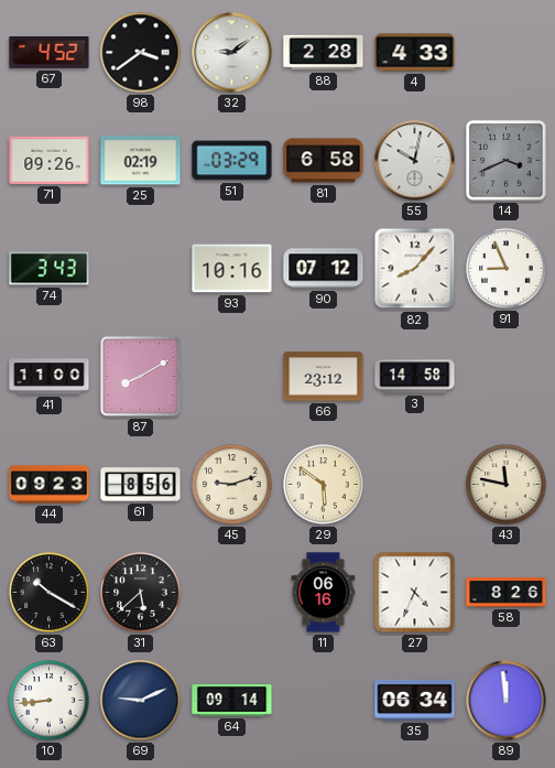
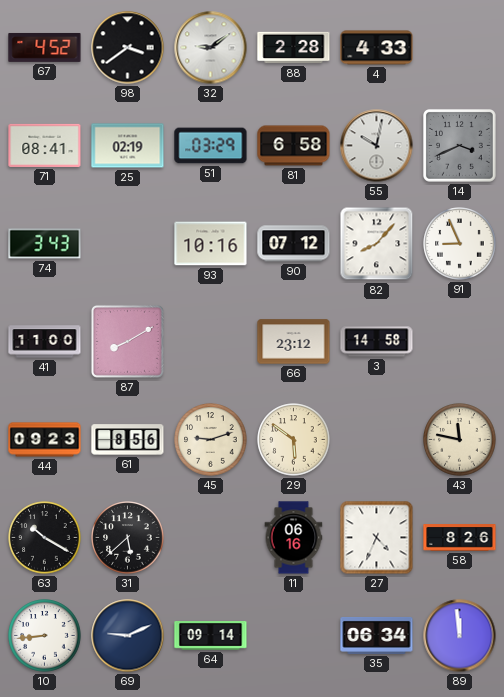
71: 09:26 -> 08:41
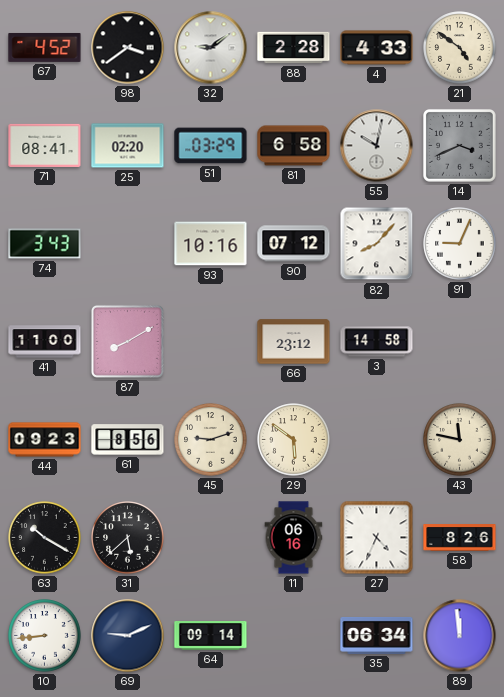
21: none -> 4:51
25: 02:19 -> 02:20
91: 8:56 -> 9:04
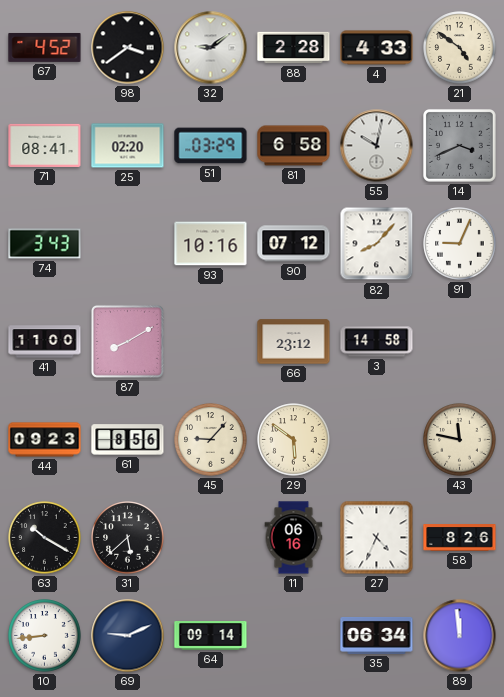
45: 9:12 -> 9:07
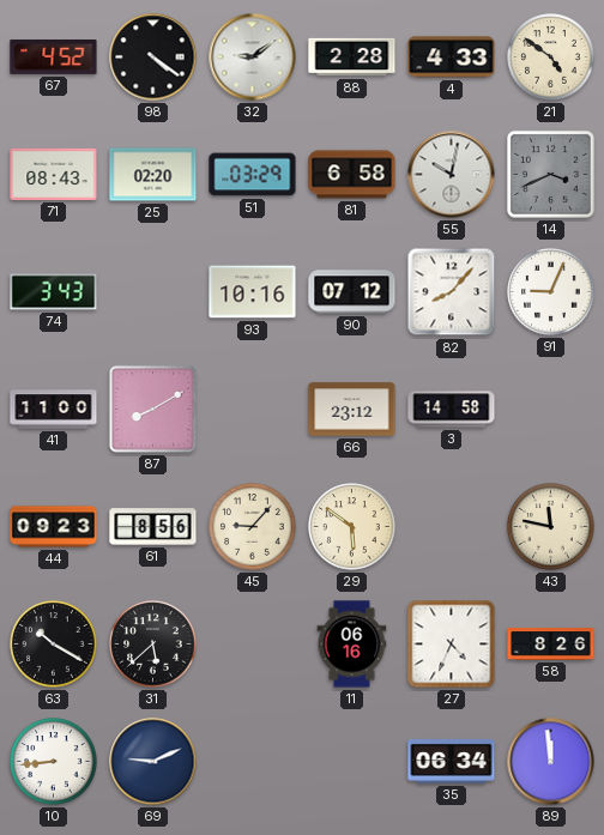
98: 3:39 -> 4:21
71: 08:41 -> 08:43
64: 09:14 -> none
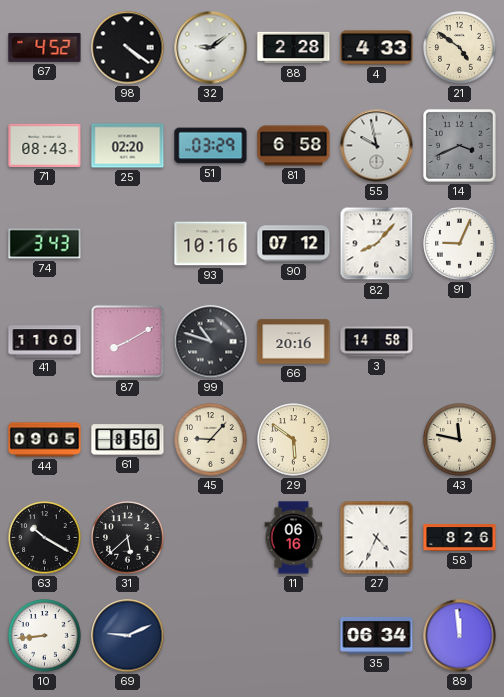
55: 10:02 -> 9:58
99: none -> 10:48
66: 23:12 -> 20:16
44: 09:23 -> 09:05
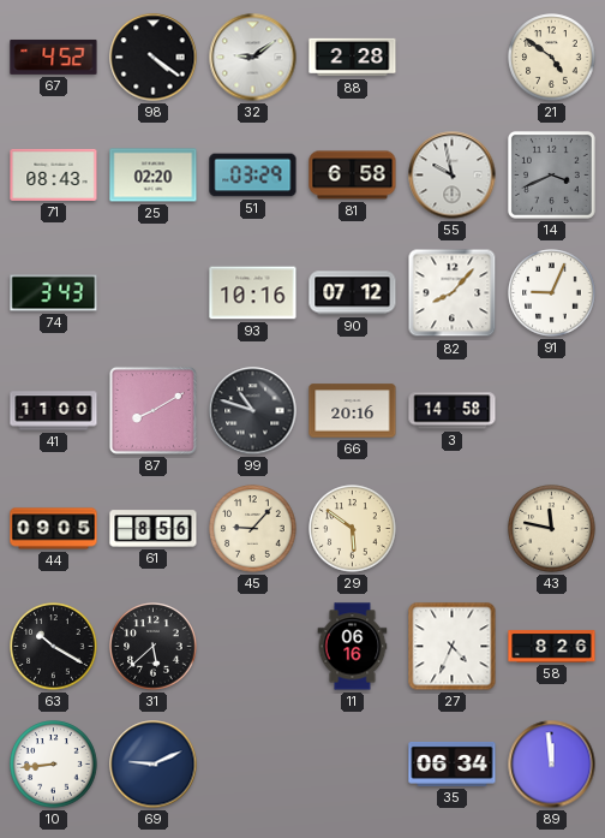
4: 4:33 -> none
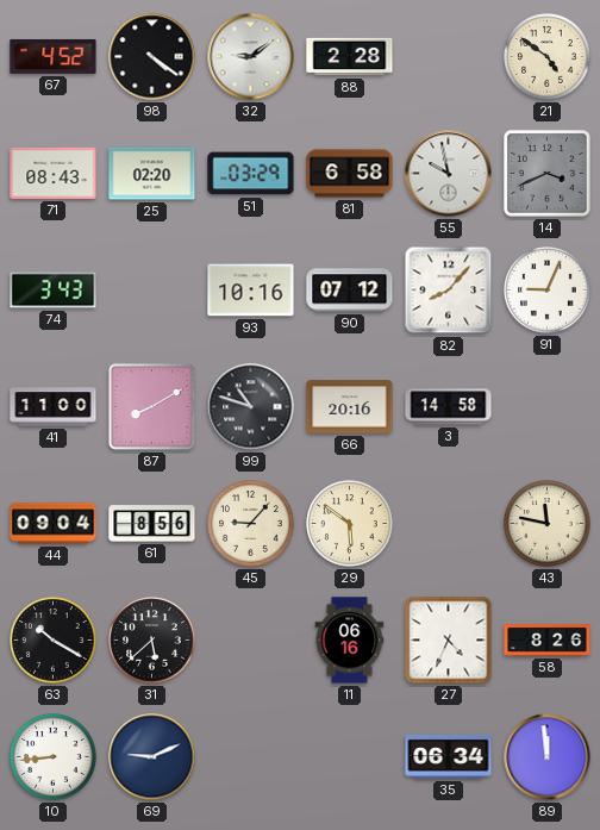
44: 09:05 -> 09:04
